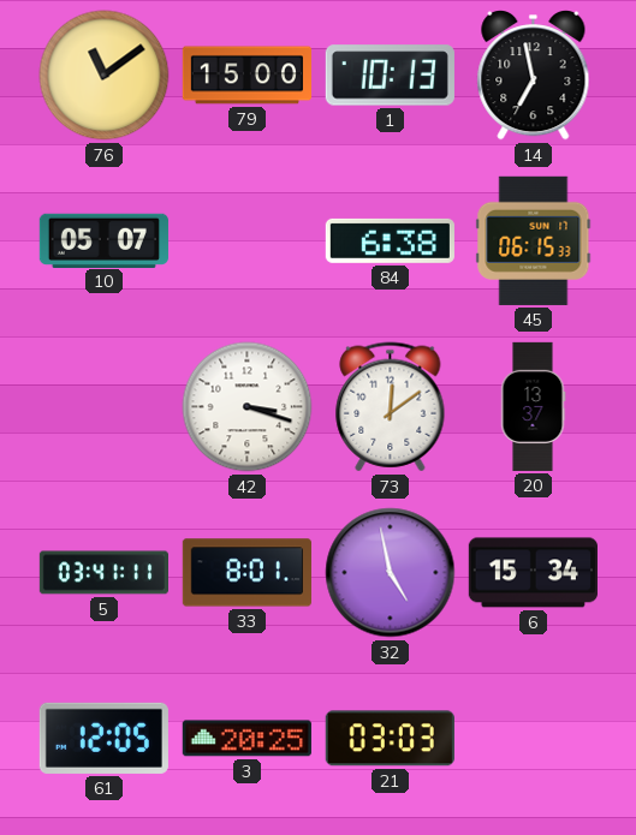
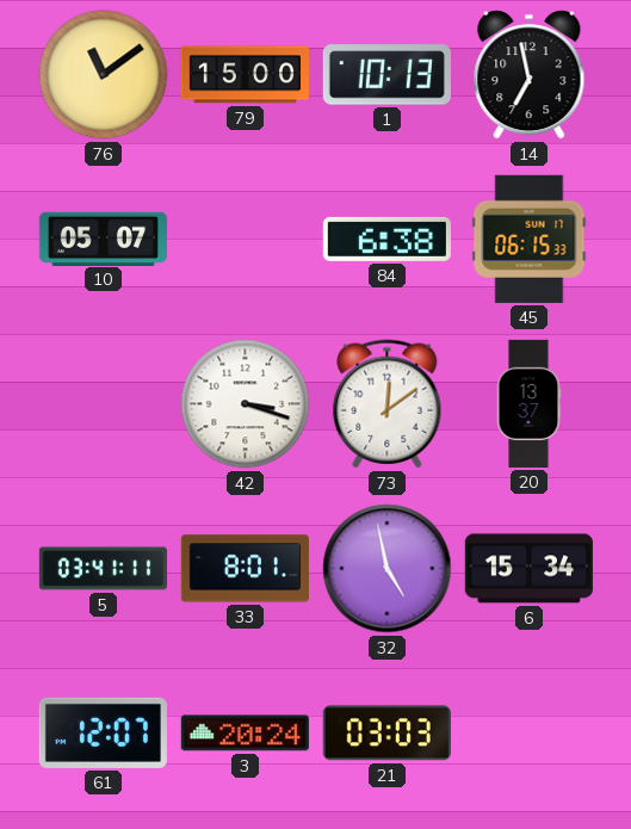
61: 12:05 -> 12:07
3: 20:25 -> 20:24
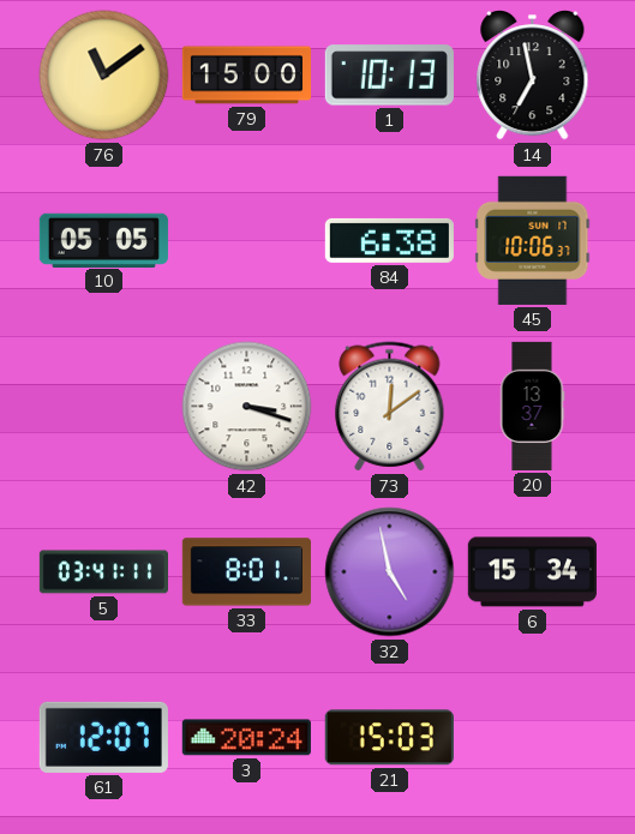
10: 05:07 -> 05:05
45: 06:15 -> 10:06
21: 03:03 -> 15:03
